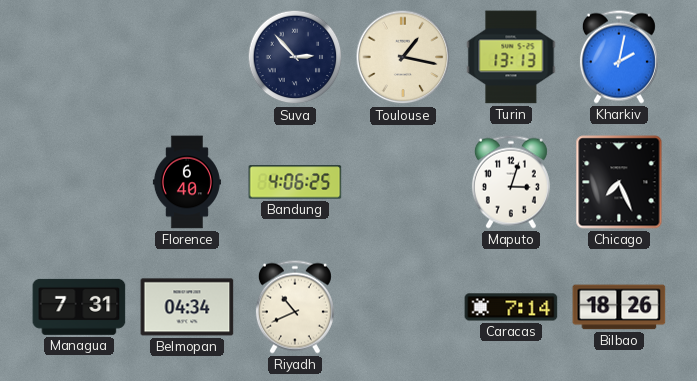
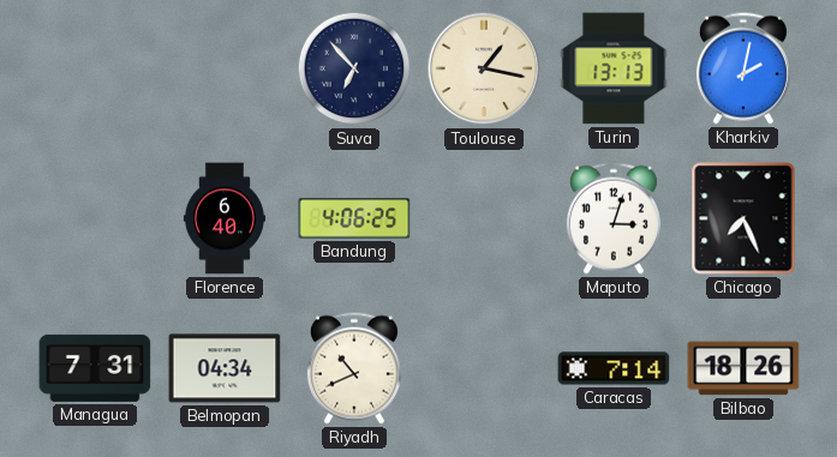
Suva: 2:53 -> 6:53
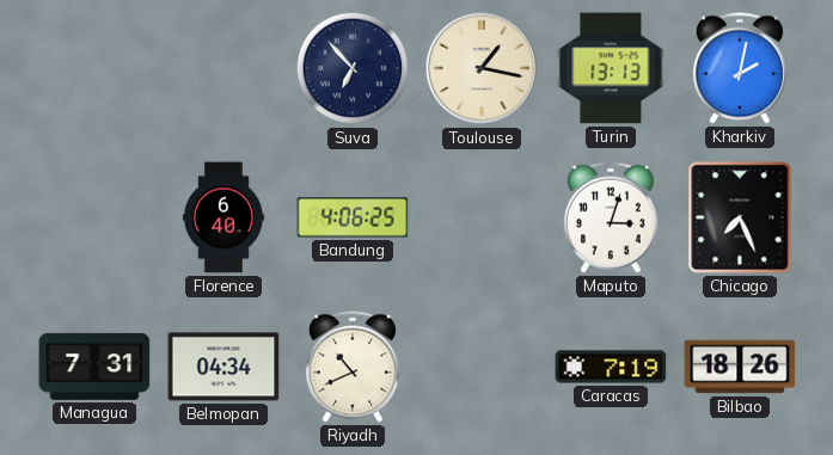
Caracas: 7:14 -> 7:19
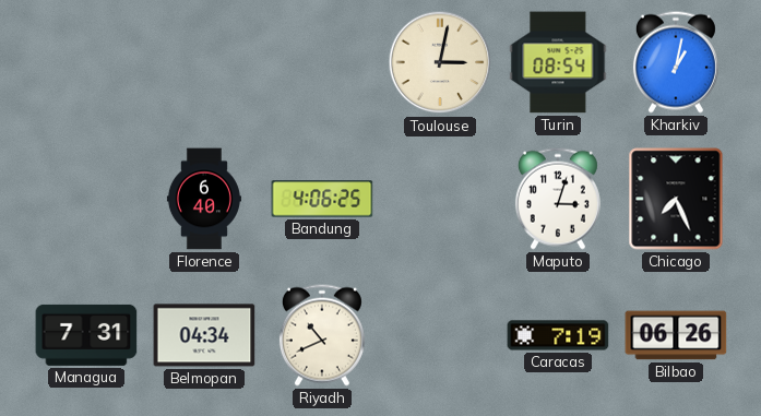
Suva: 6:53 -> none
Toulouse: 1:17 -> 3:02
Turin: 13:13 -> 08:54
Kharkiv: 2:02 -> 1:02
Bilbao: 18:26 -> 06:26
